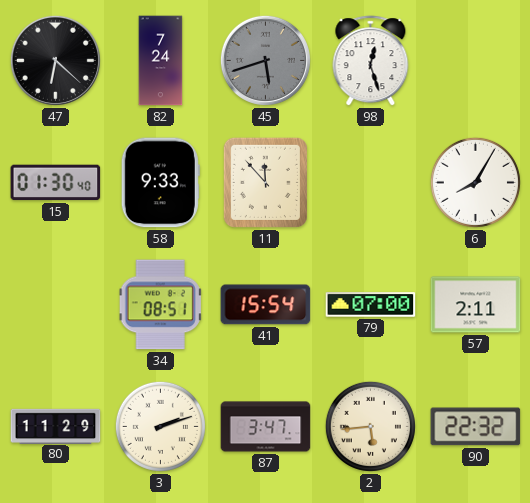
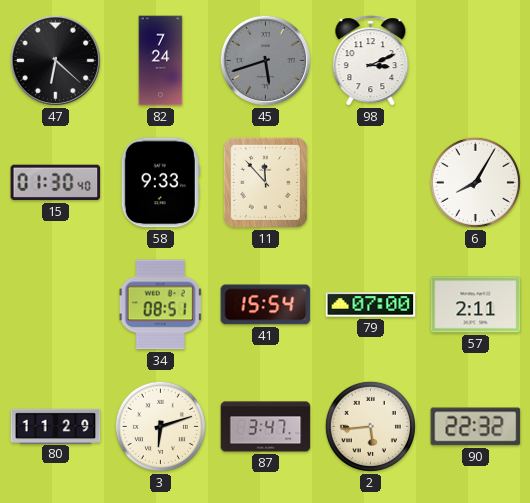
98: 12:27 -> 3:11
3: 2:12 -> 6:12
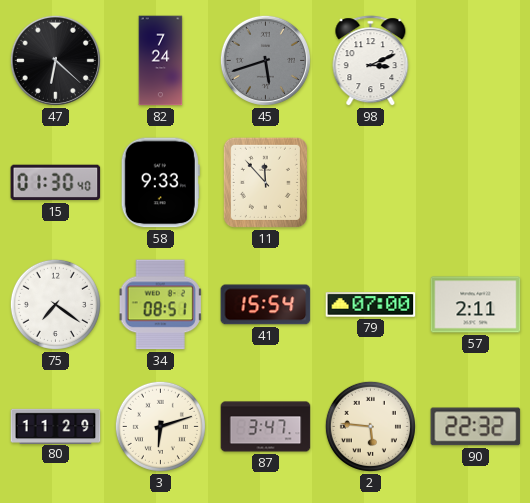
6: 8:05 -> none
75: none -> 7:21
2: 5:44 -> 5:46
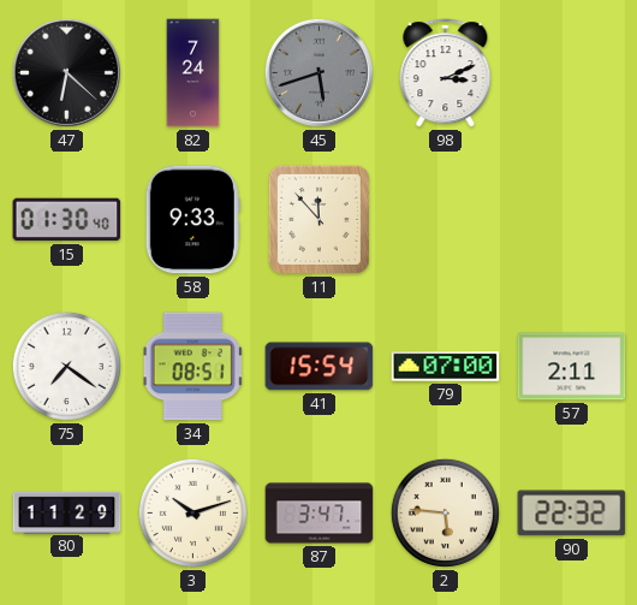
3: 6:12 -> 10:12
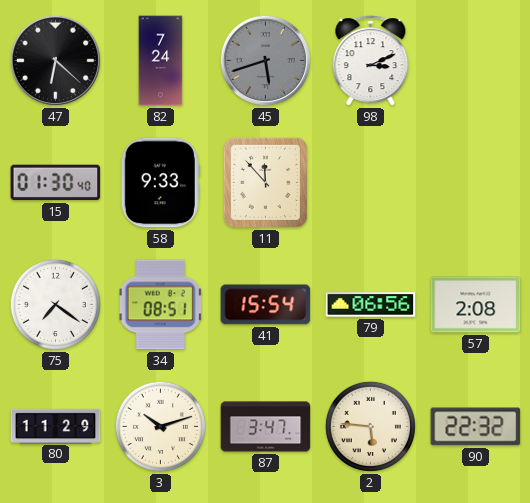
79: 07:00 -> 06:56
57: 2:11 -> 2:08
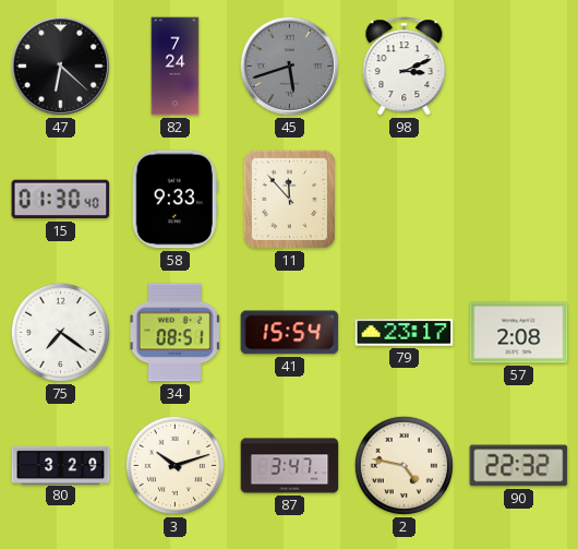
79: 06:56 -> 23:17
80: 11:29 -> 3:29
2: 5:46 -> 4:47
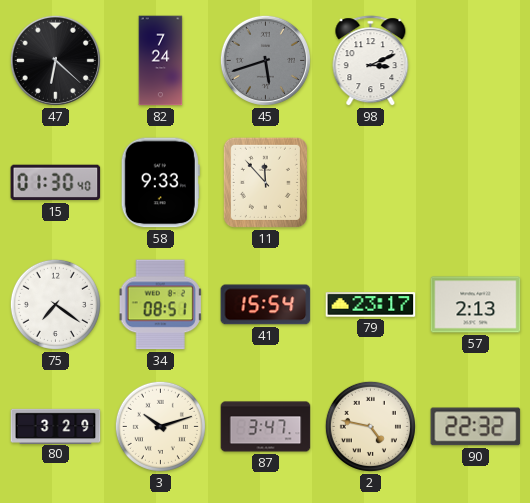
57: 2:08 -> 2:13
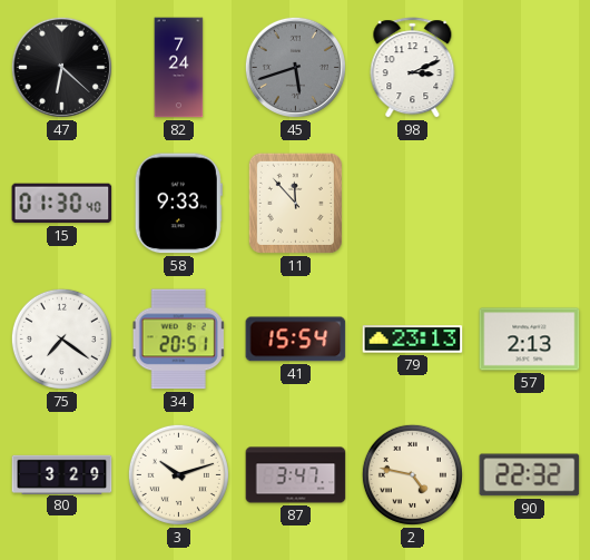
34: 08:51 -> 20:51
79: 23:17 -> 23:13
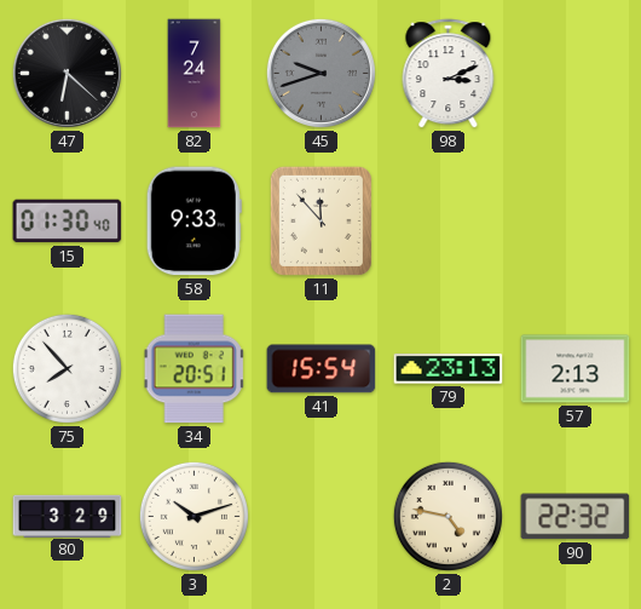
45: 5:42 -> 9:42
75: 7:21 -> 7:53
87: 3:47 -> none
